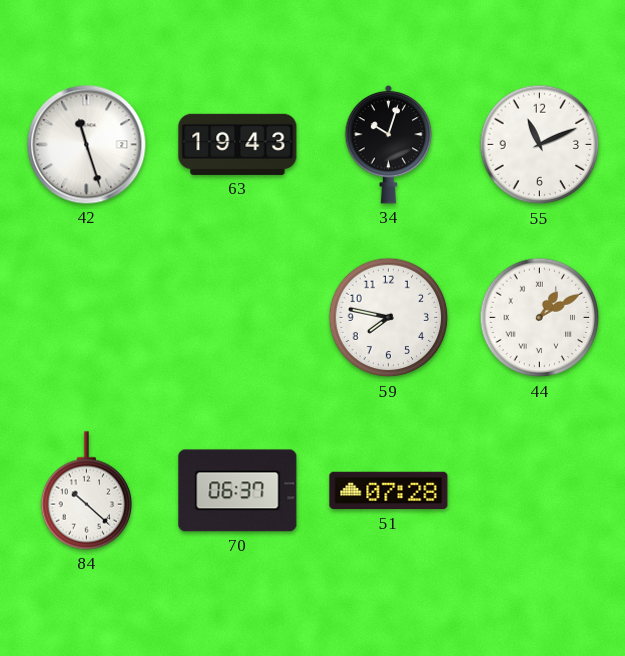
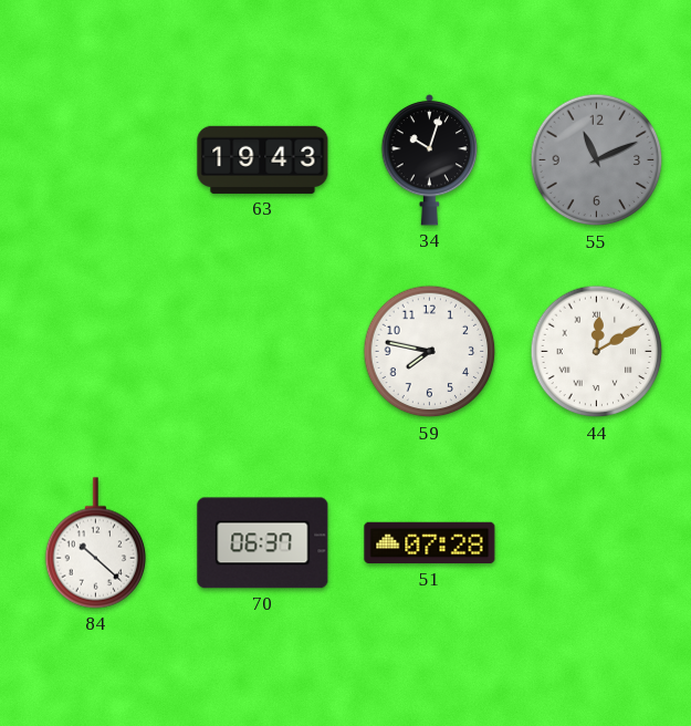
42: 11:27 -> none
55 dial: white -> grey
44: 1:10 -> 12:10
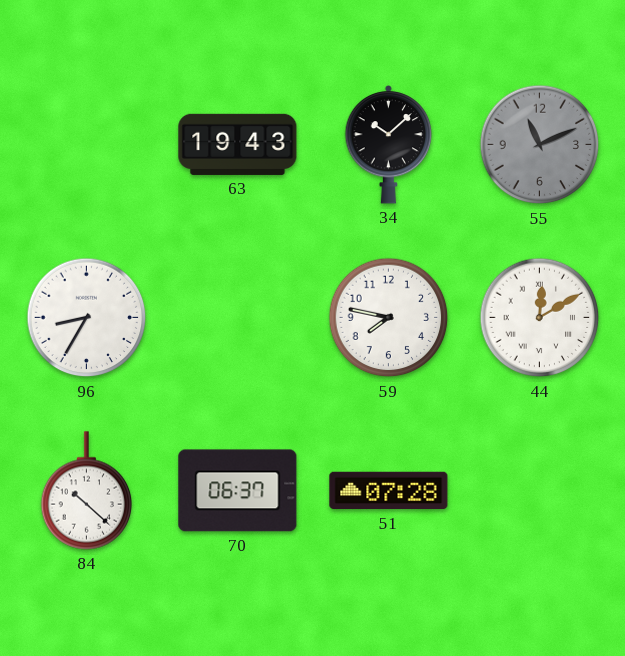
34: 10:03 -> 10:08
96: none -> 8:35
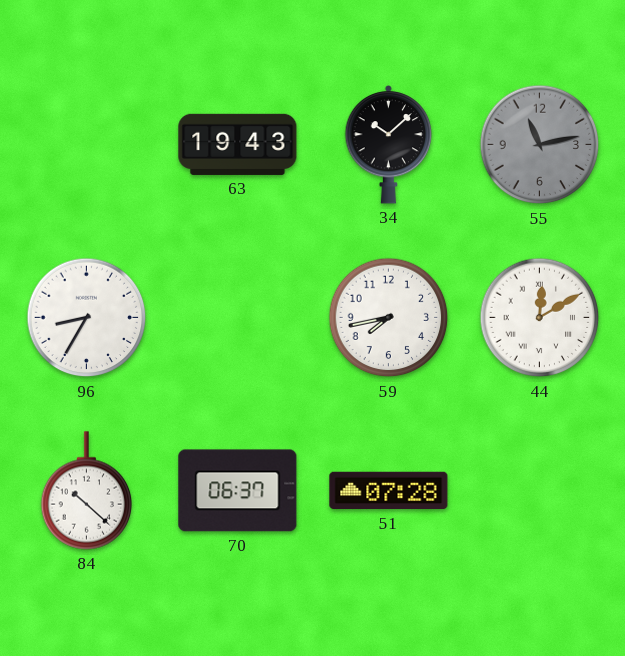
55: 11:11 -> 11:13
59: 7:47 -> 7:43
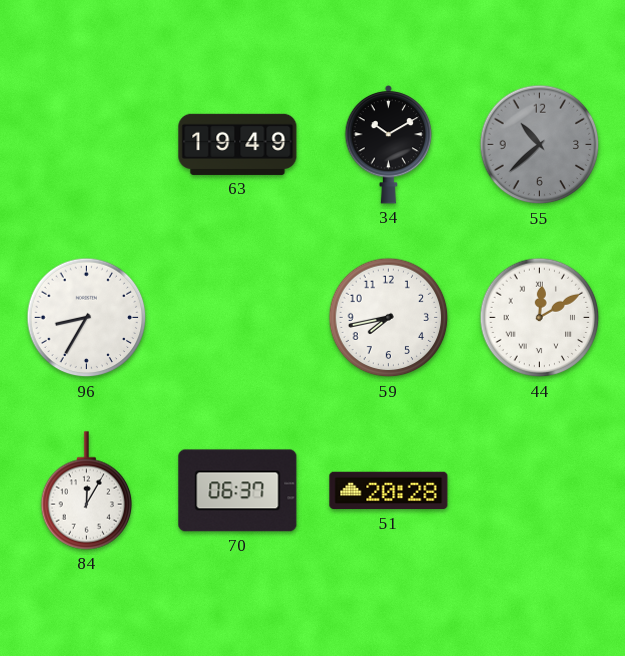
63: 19:43 -> 19:49
34: 10:08 -> 10:10
55: 11:13 -> 10:38
84: 10:22 -> 12:05
51: 07:28 -> 20:28
